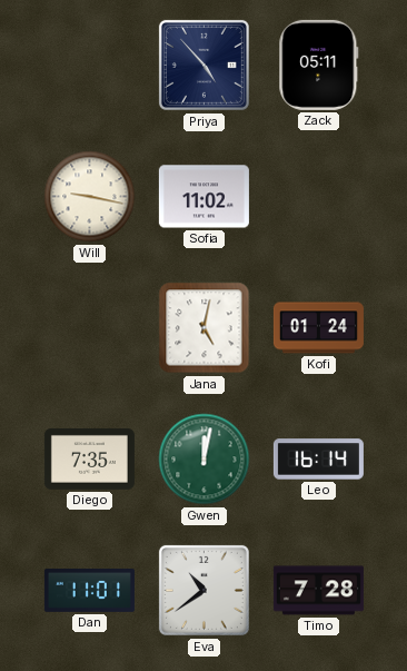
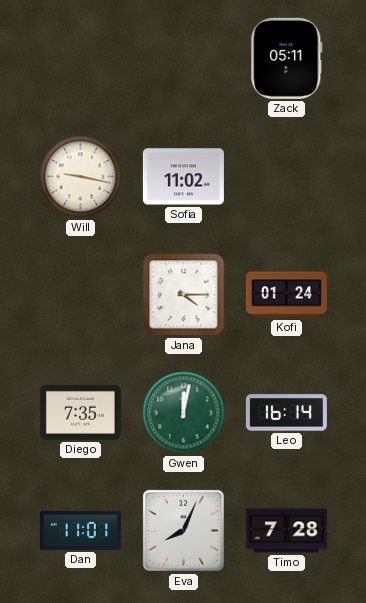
Priya: 4:53 -> none
Jana: 5:02 -> 4:15
Eva: 10:39 -> 8:04
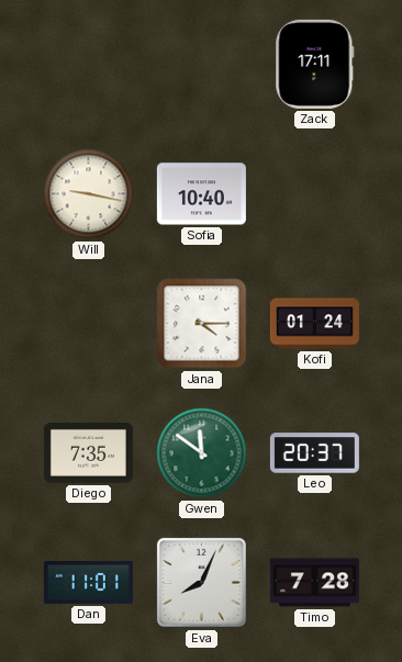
Zack: 05:11 -> 17:11
Sofia: 11:02 -> 10:40
Gwen: 12:02 -> 11:51
Leo: 16:14 -> 20:37
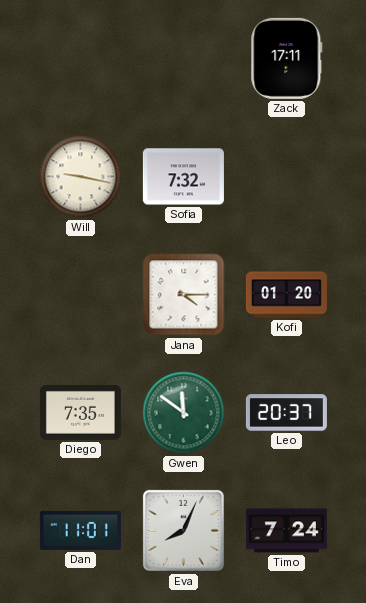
Sofia: 10:40 -> 7:32
Kofi: 01:24 -> 01:20
Timo: 7:28 -> 7:24
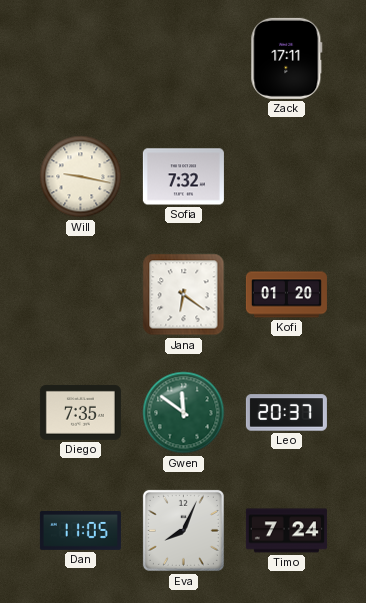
Jana: 4:15 -> 6:21
Dan: 11:01 -> 11:05
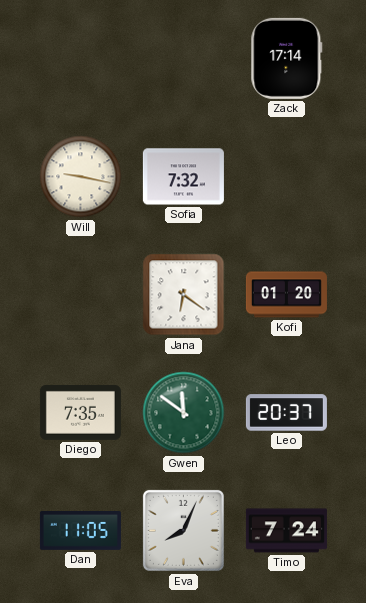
Zack: 17:11 -> 17:14
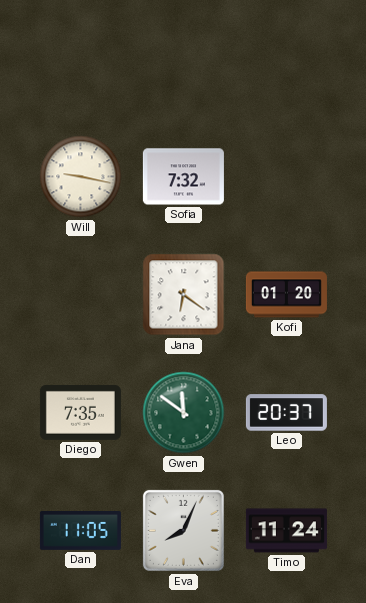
Zack: 17:14 -> none
Timo: 7:24 -> 11:24
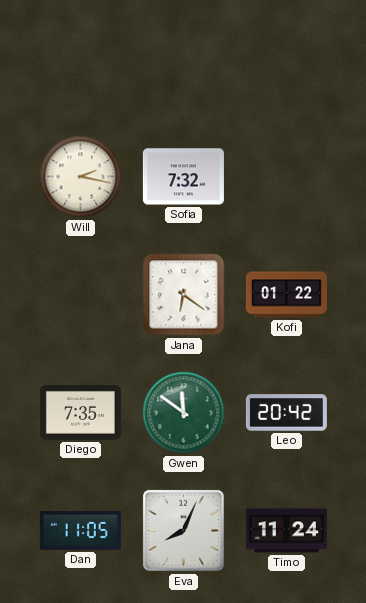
Will: 9:17 -> 2:17
Kofi: 01:20 -> 01:22
Leo: 20:37 -> 20:42
